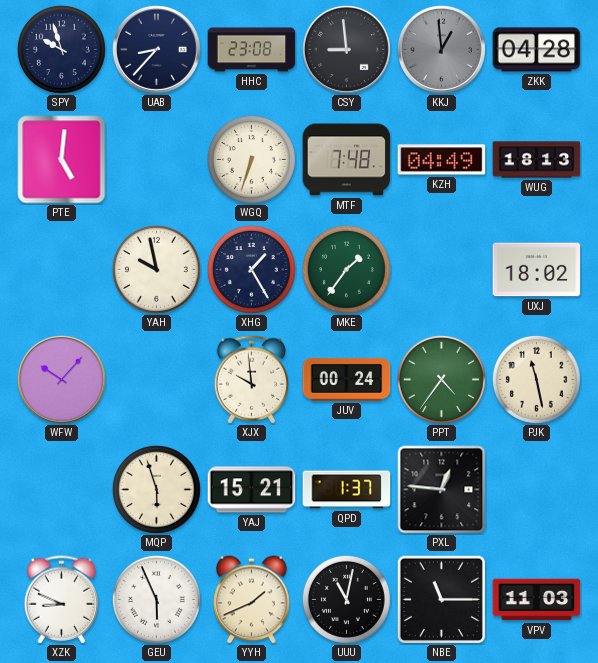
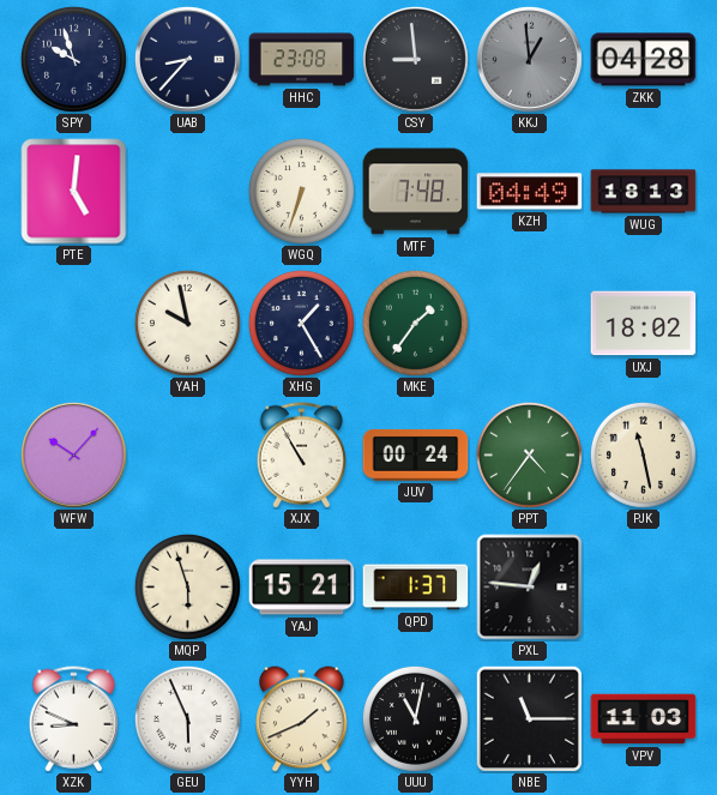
XJX: 9:59 -> 10:55
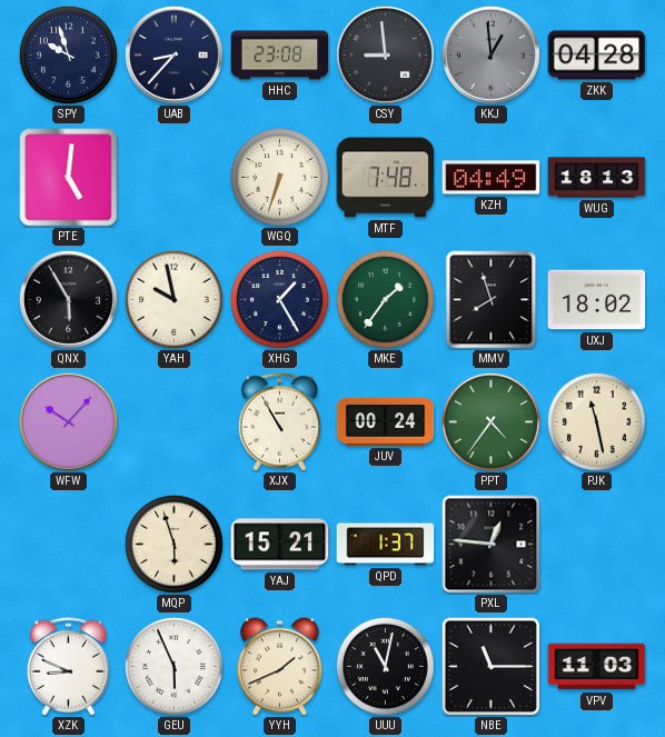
QNX: none -> 5:55
MMV: none -> 7:57
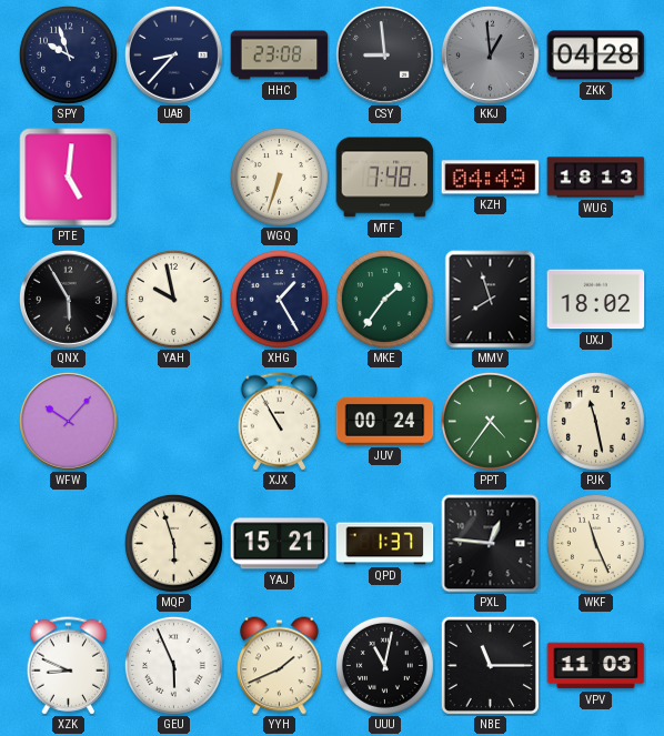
WKF: none -> 11:26
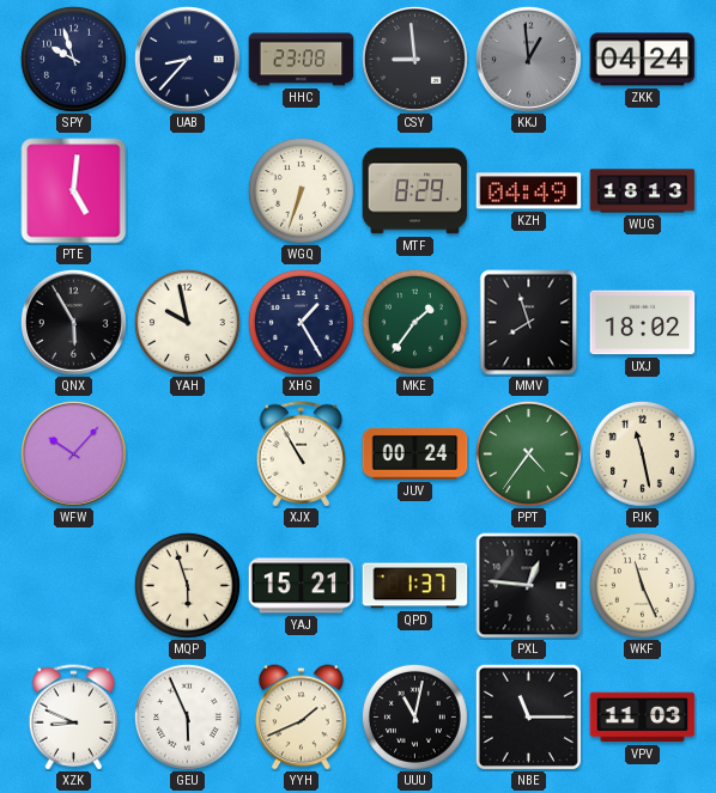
ZKK: 04:28 -> 04:24
MTF: 7:48 -> 8:29
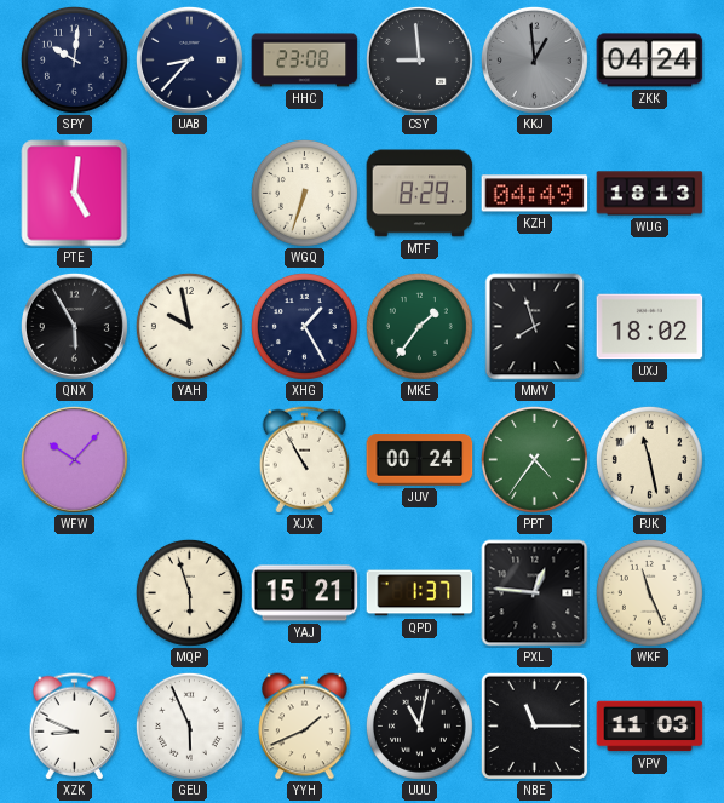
SPY: 9:57 -> 10:01
